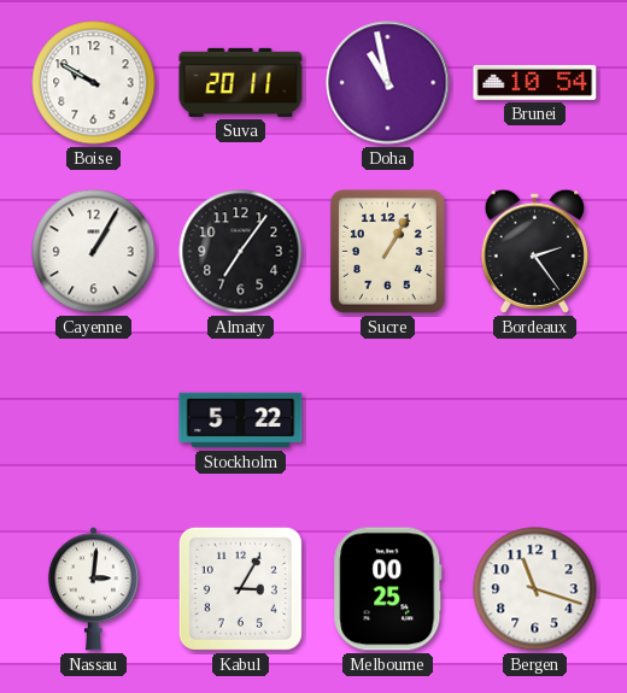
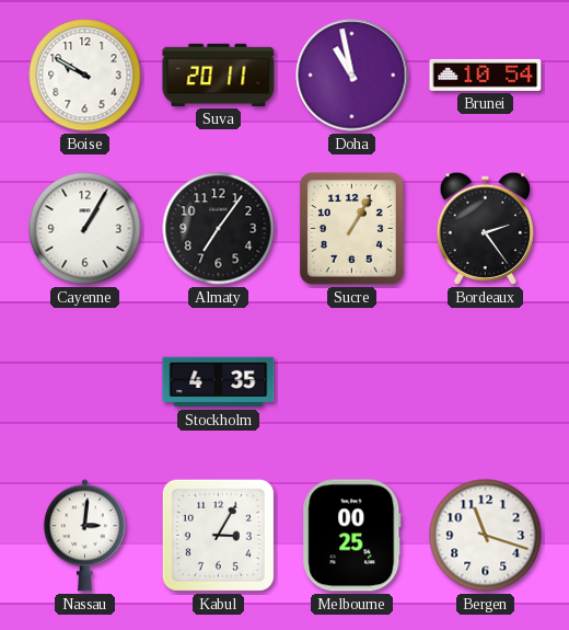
Stockholm: 5:22 -> 4:35
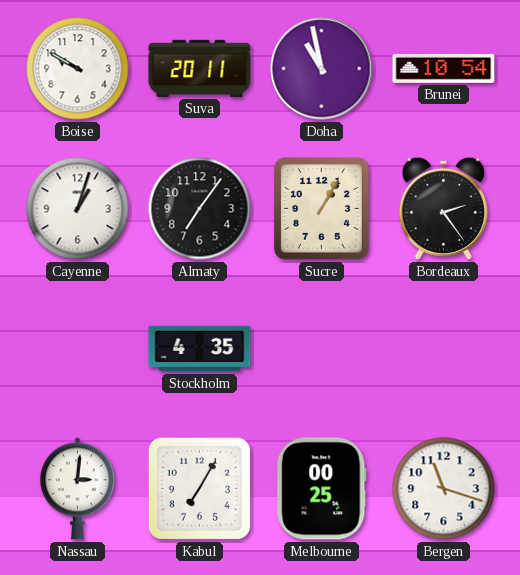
Cayenne: 1:05 -> 1:03
Kabul: 3:05 -> 7:05
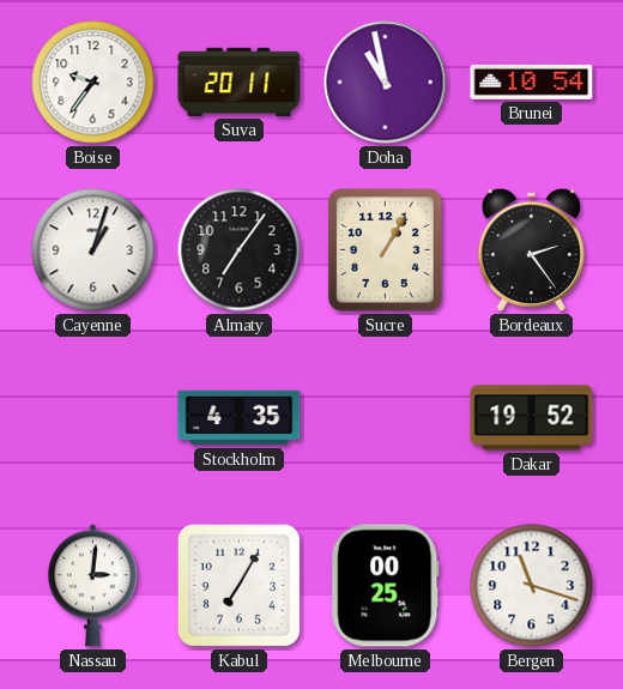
Boise: 9:50 -> 9:36
Dakar: none -> 19:52
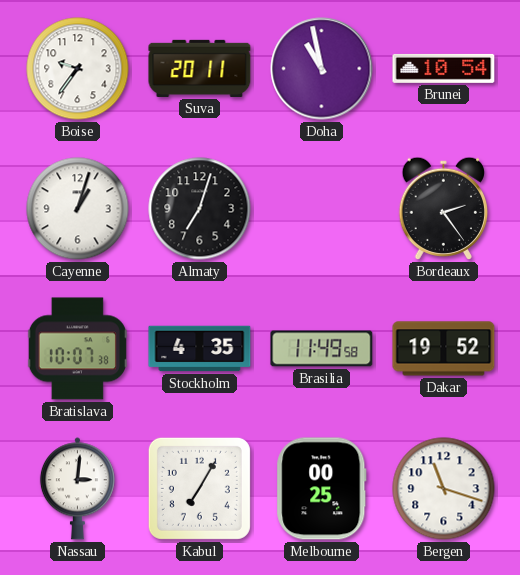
Almaty: 7:06 -> 7:03
Sucre: 1:05 -> none
Bratislava: none -> 10:07
Brasilia: none -> 11:49
